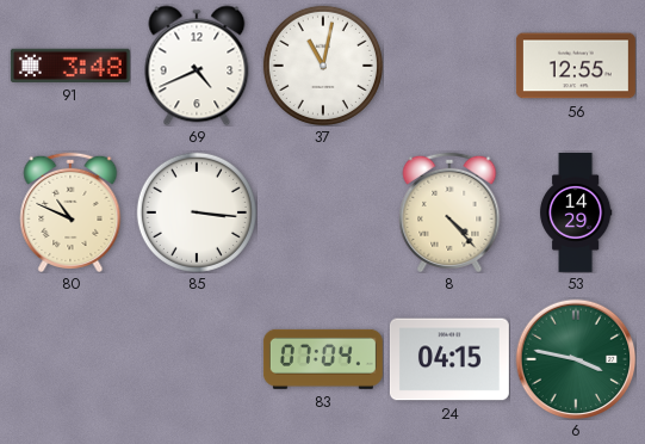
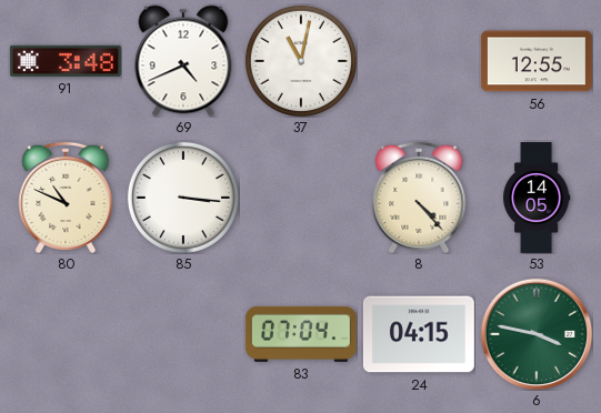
53: 14:29 -> 14:05
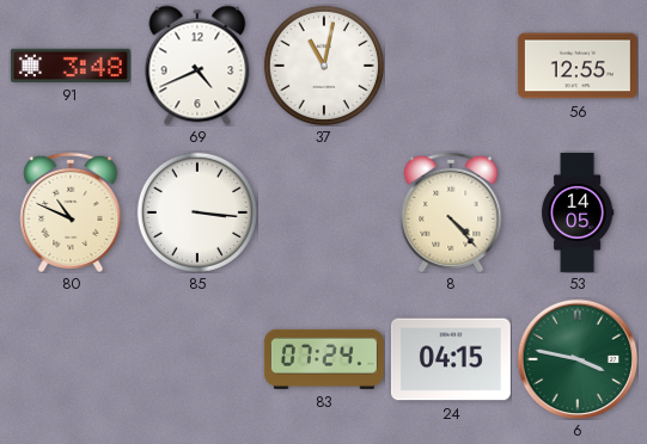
83: 07:04 -> 07:24
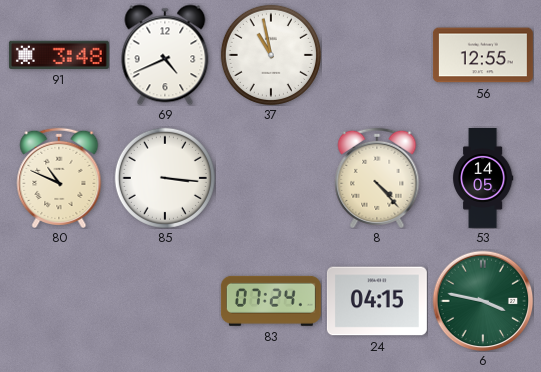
37: 11:02 -> 10:58
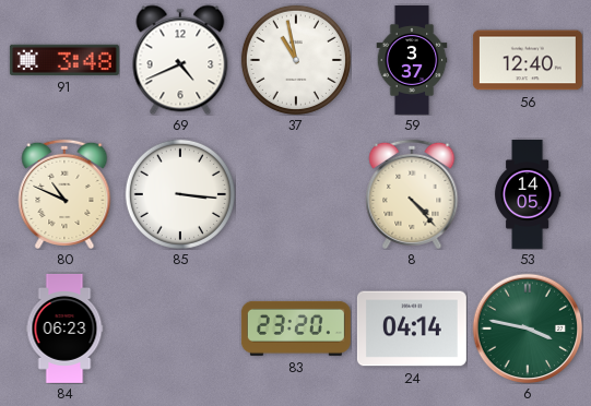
59: none -> 3:37
56: 12:55 -> 12:40
84: none -> 06:23
83: 07:24 -> 23:20
24: 04:15 -> 04:14
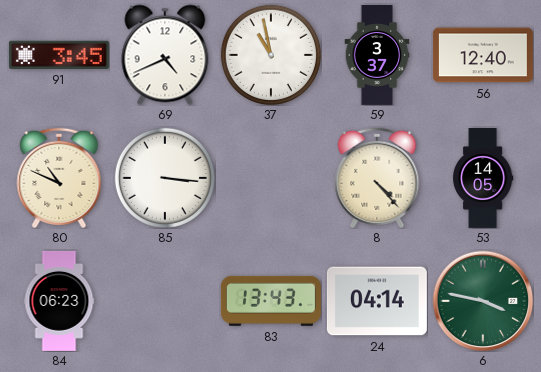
91: 3:48 -> 3:45
83: 23:20 -> 13:43
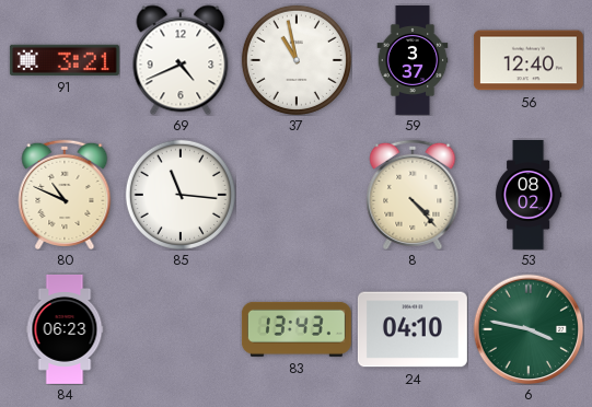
91: 3:45 -> 3:21
85: 3:16 -> 11:16
53: 14:05 -> 08:02
24: 04:14 -> 04:10
